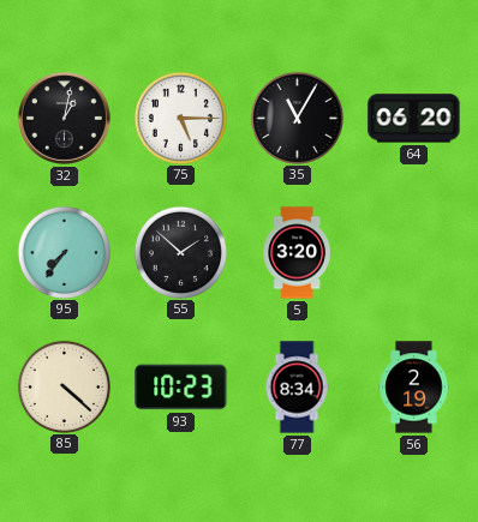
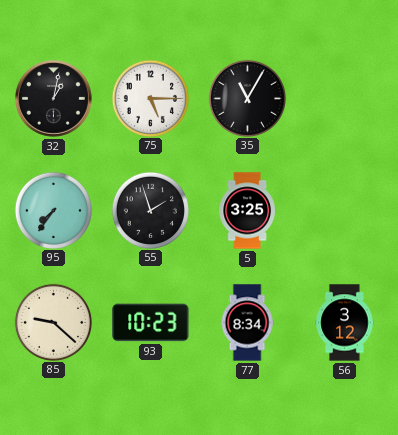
64: 06:20 -> none
55: 1:52 -> 1:57
5: 3:20 -> 3:25
85: 4:22 -> 9:22
56: 2:19 -> 3:12
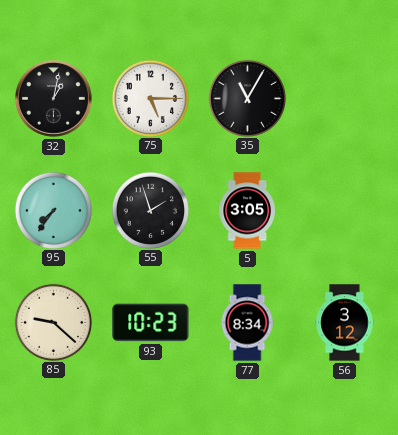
5: 3:25 -> 3:05
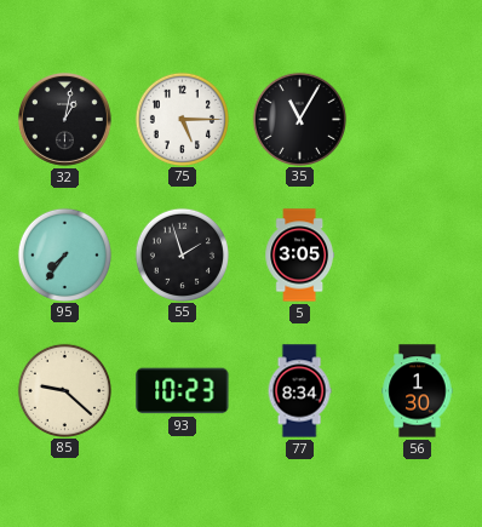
56: 3:12 -> 1:30
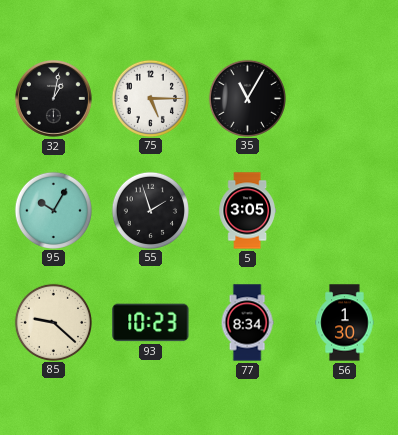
95: 7:36 -> 10:05
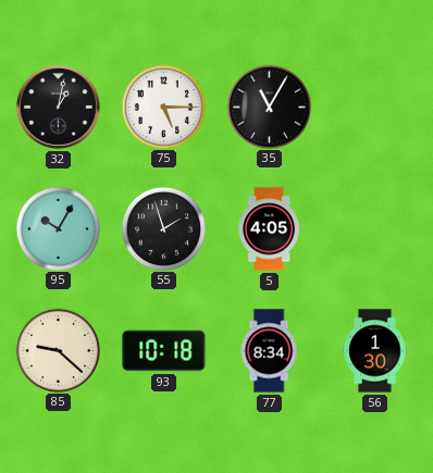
5: 3:05 -> 4:05
93: 10:23 -> 10:18
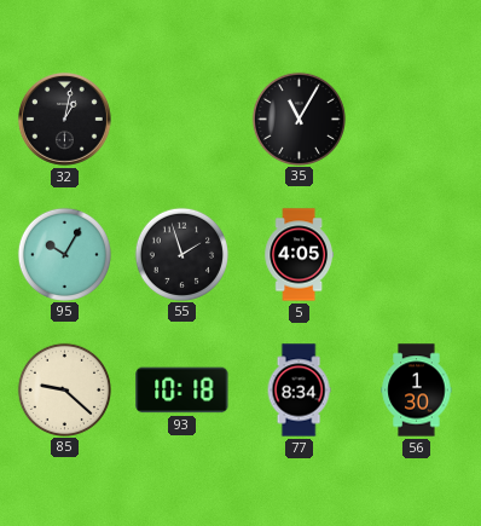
75: 5:15 -> none
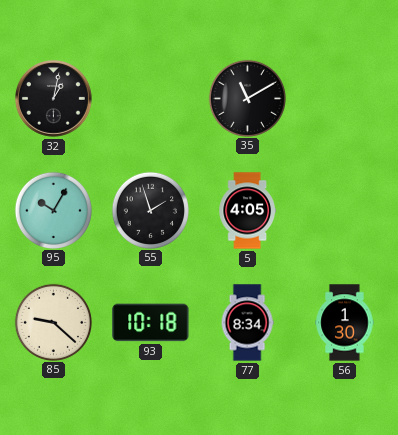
35: 11:05 -> 11:10
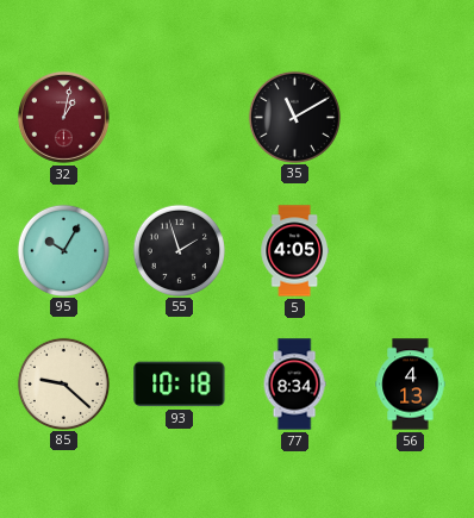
32 dial: black -> burgundy
56: 1:30 -> 4:13
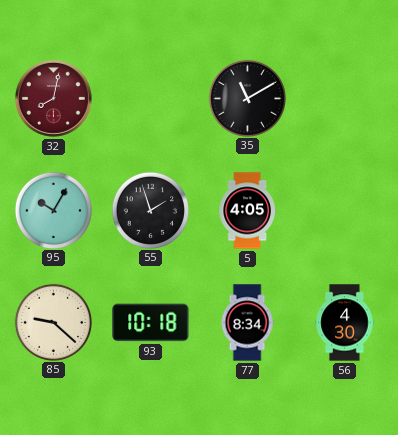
32: 1:02 -> 8:02
56: 4:13 -> 4:30
